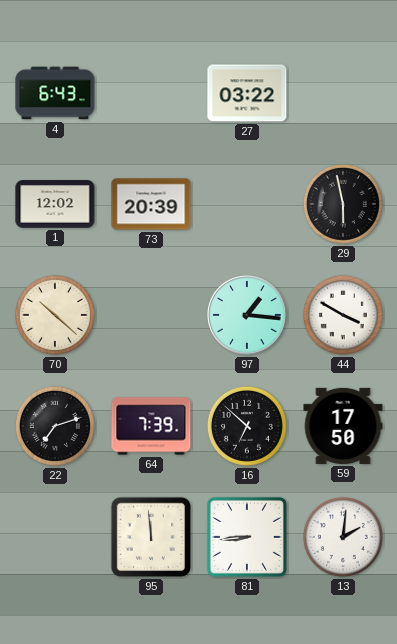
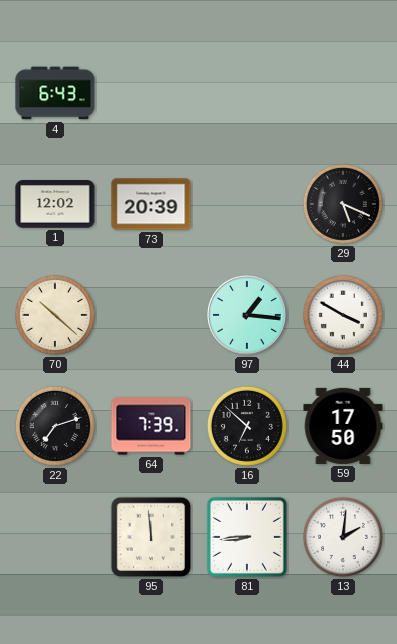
27: 03:22 -> none
29: 5:58 -> 5:19
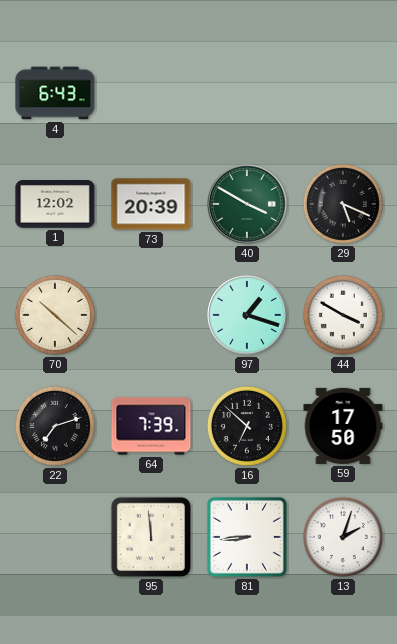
40: none -> 3:50
97: 1:16 -> 1:18
13: 2:01 -> 2:03
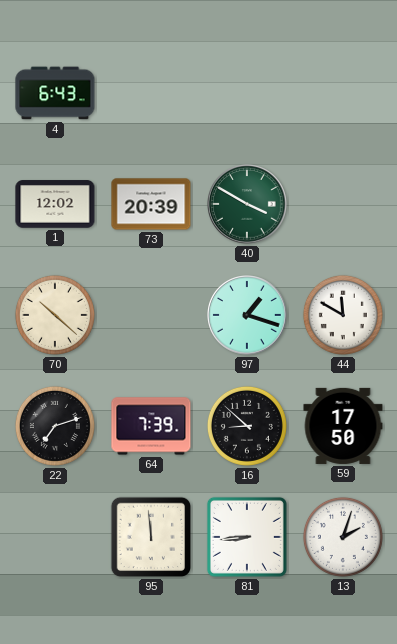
29: 5:19 -> none
44: 3:50 -> 11:50
16: 6:52 -> 8:52
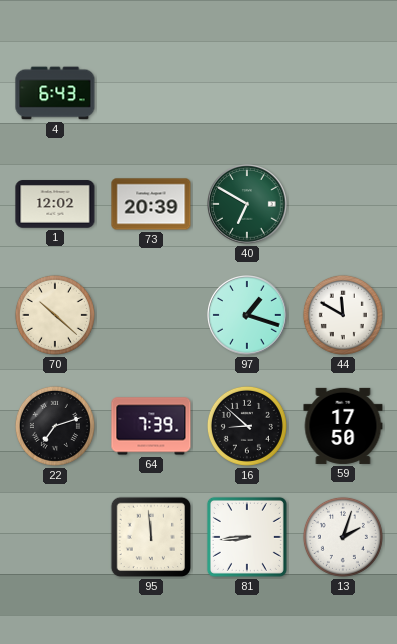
40: 3:50 -> 6:50
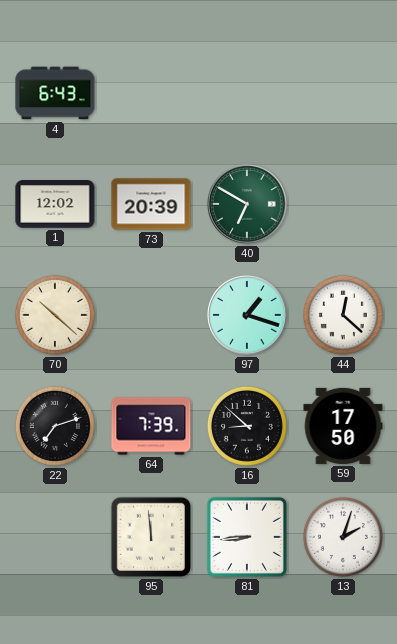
44: 11:50 -> 12:22
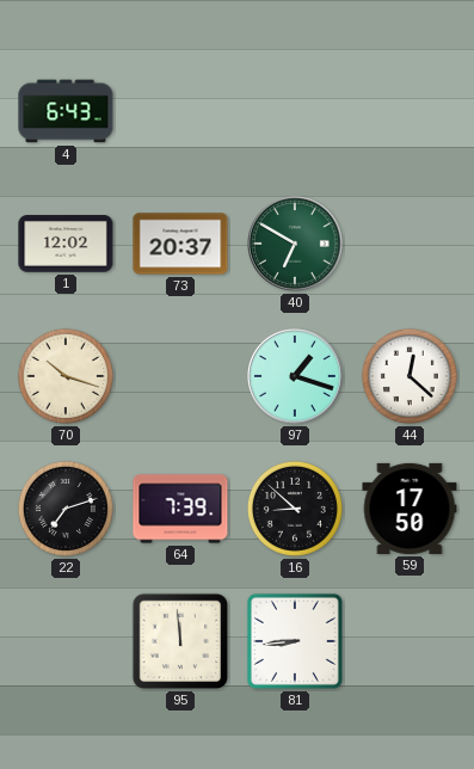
73: 20:39 -> 20:37
70: 10:22 -> 10:18
13: 2:03 -> none
